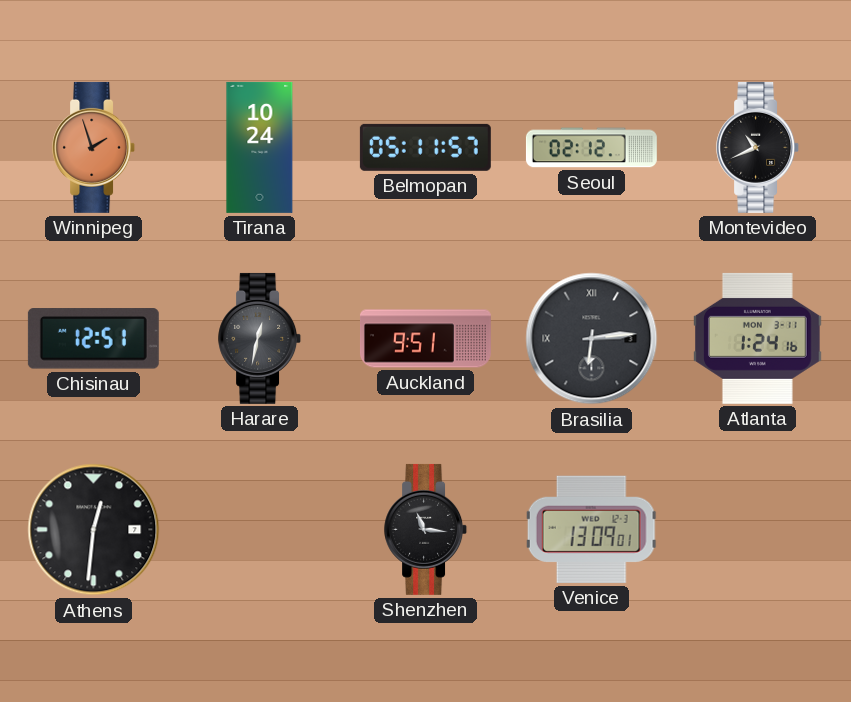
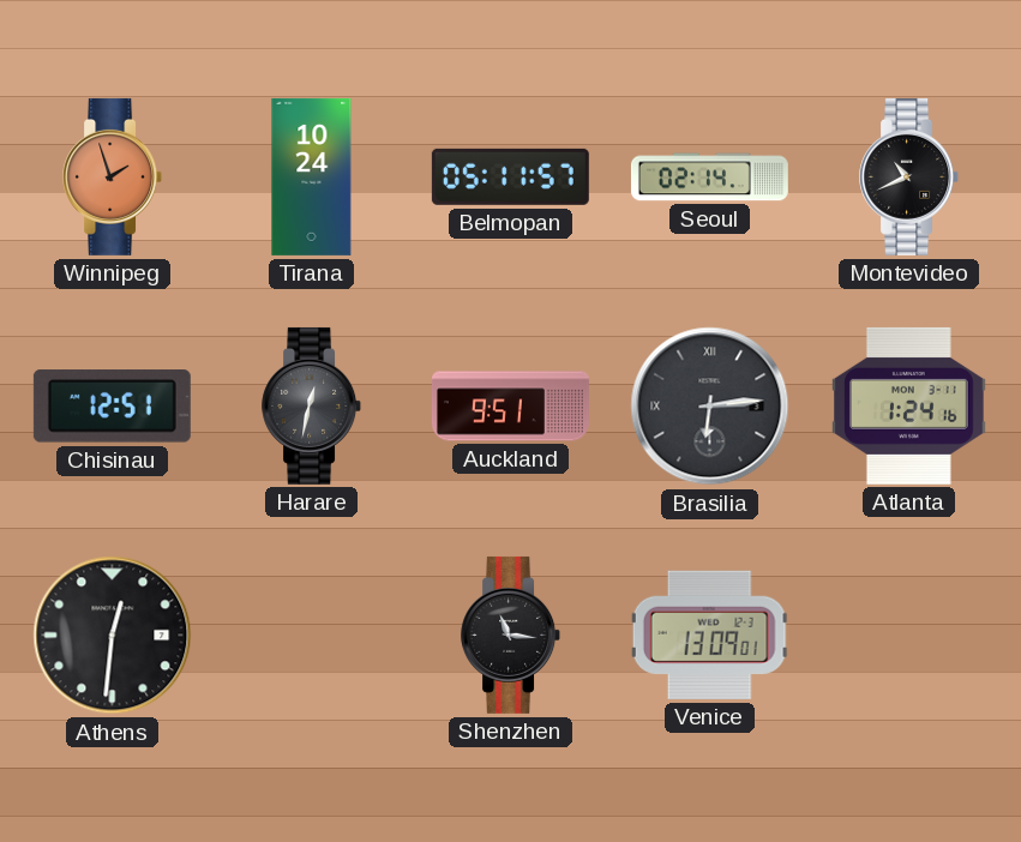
Seoul: 02:12 -> 02:14
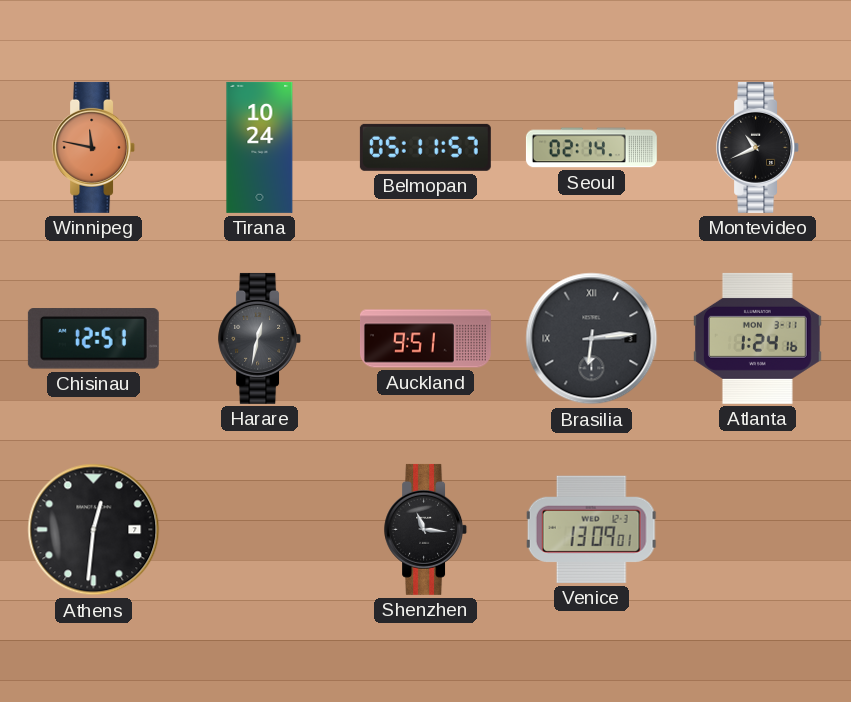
Winnipeg: 1:57 -> 11:47
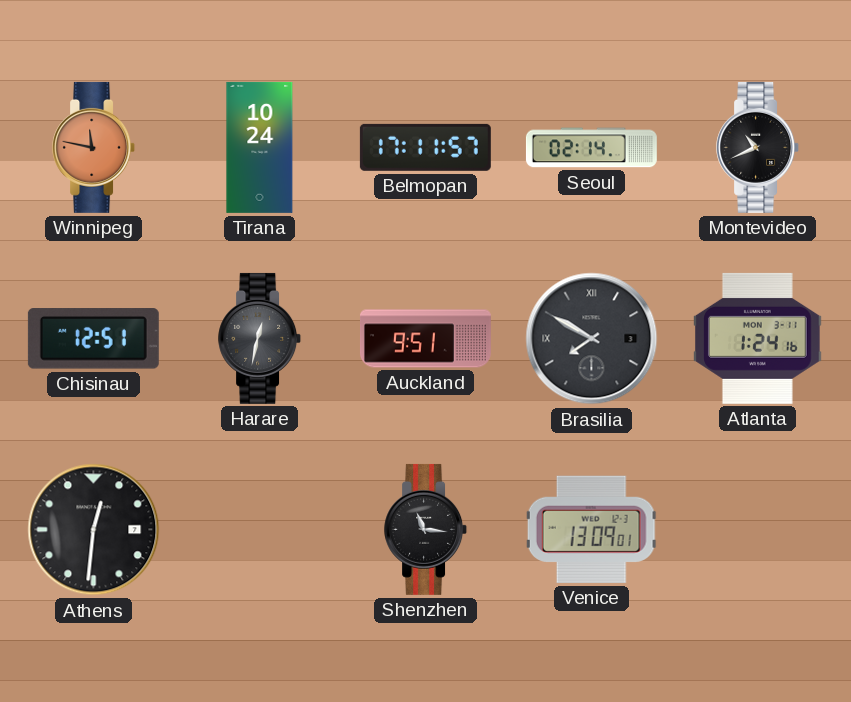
Belmopan: 05:11 -> 17:11
Brasilia: 6:14 -> 7:50
